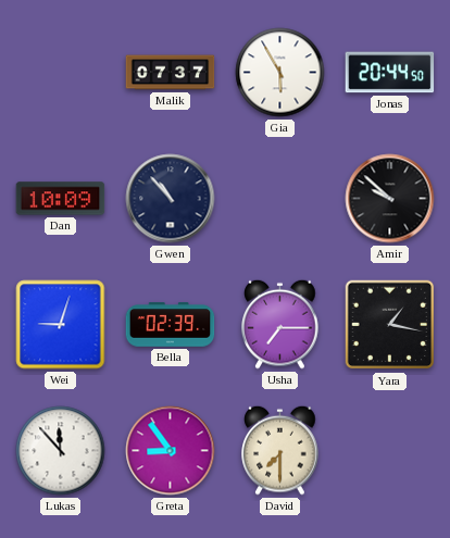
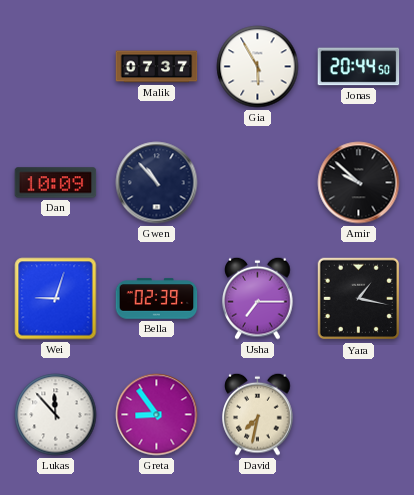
David: 7:30 -> 7:32
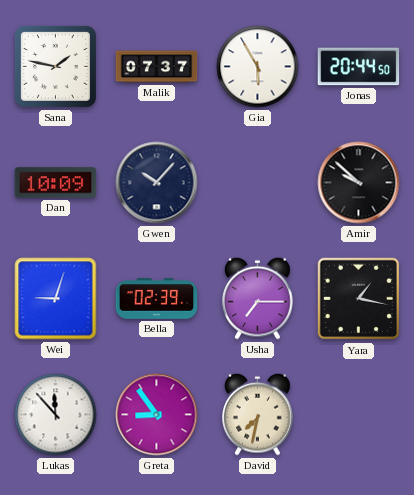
Sana: none -> 1:47
Gwen: 10:53 -> 10:07
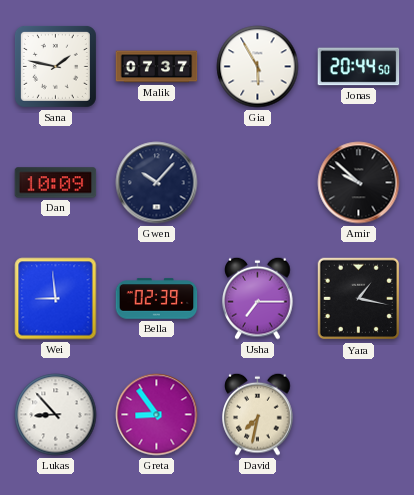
Wei: 9:03 -> 8:59
Lukas: 11:53 -> 8:53
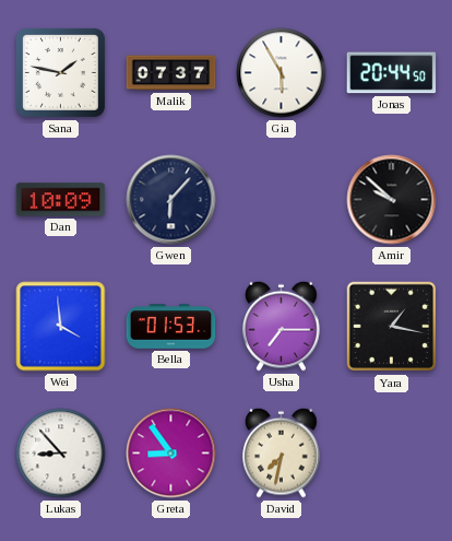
Gwen: 10:07 -> 6:07
Wei: 8:59 -> 3:59
Bella: 02:39 -> 01:53
